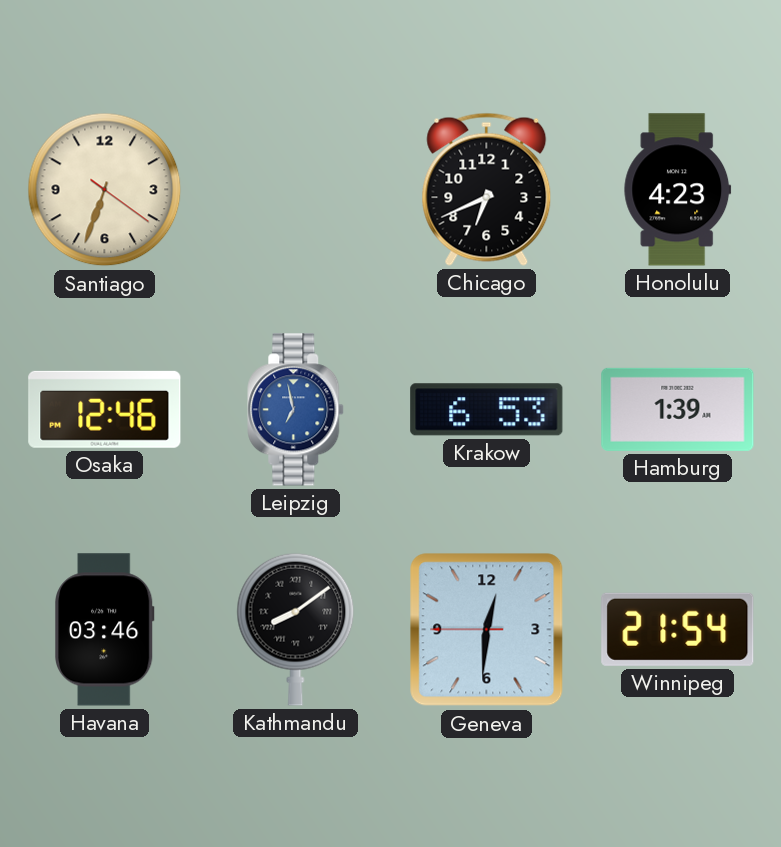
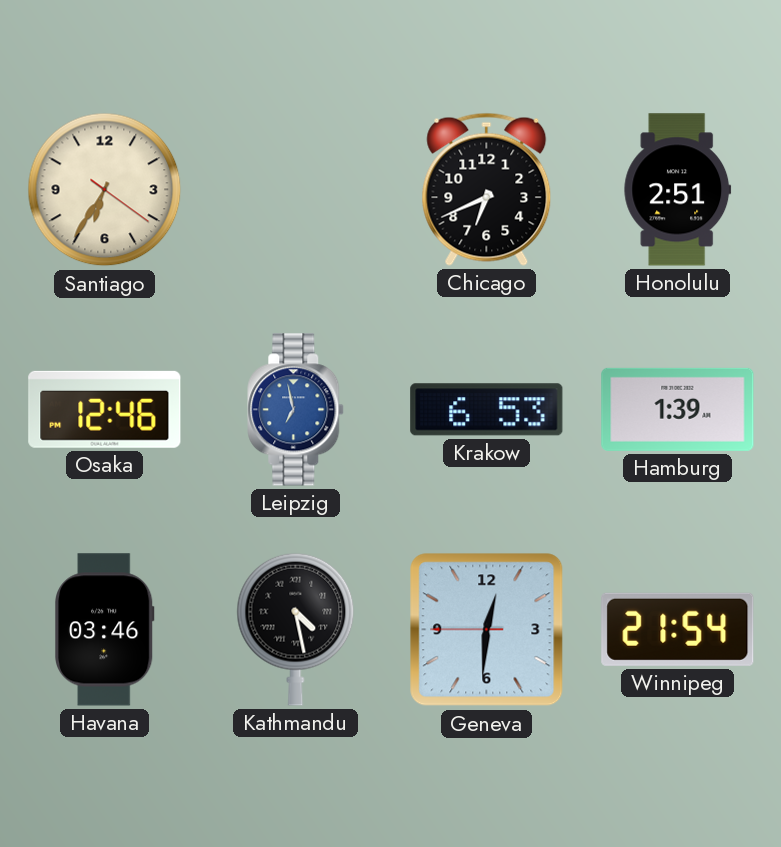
Santiago: 6:33 -> 6:35
Honolulu: 4:23 -> 2:51
Kathmandu: 8:09 -> 4:28
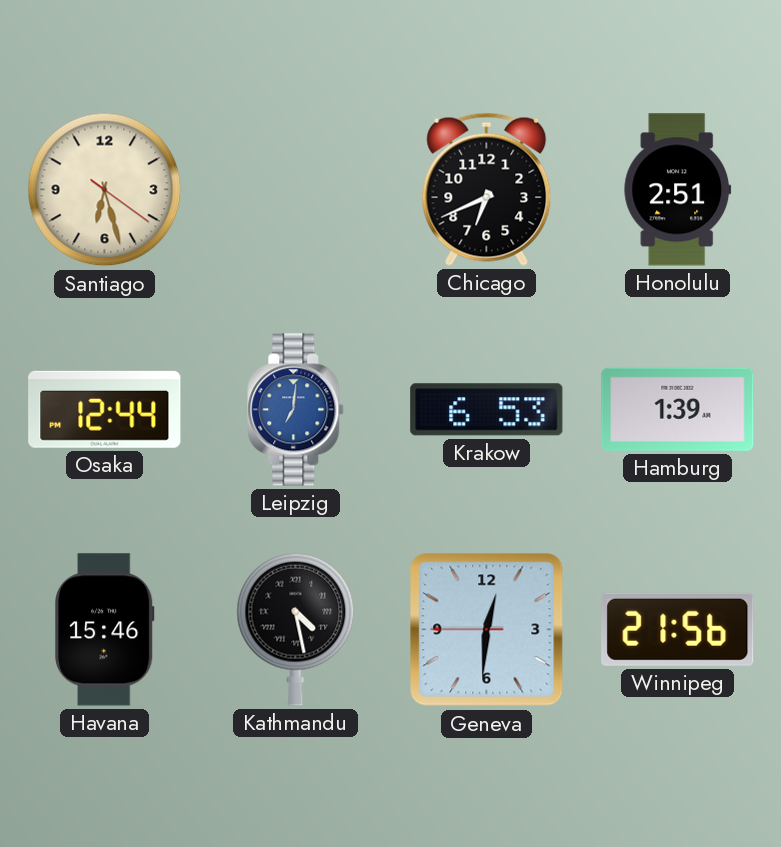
Santiago: 6:35 -> 6:27
Osaka: 12:46 -> 12:44
Leipzig: 6:58 -> 7:01
Havana: 03:46 -> 15:46
Winnipeg: 21:54 -> 21:56
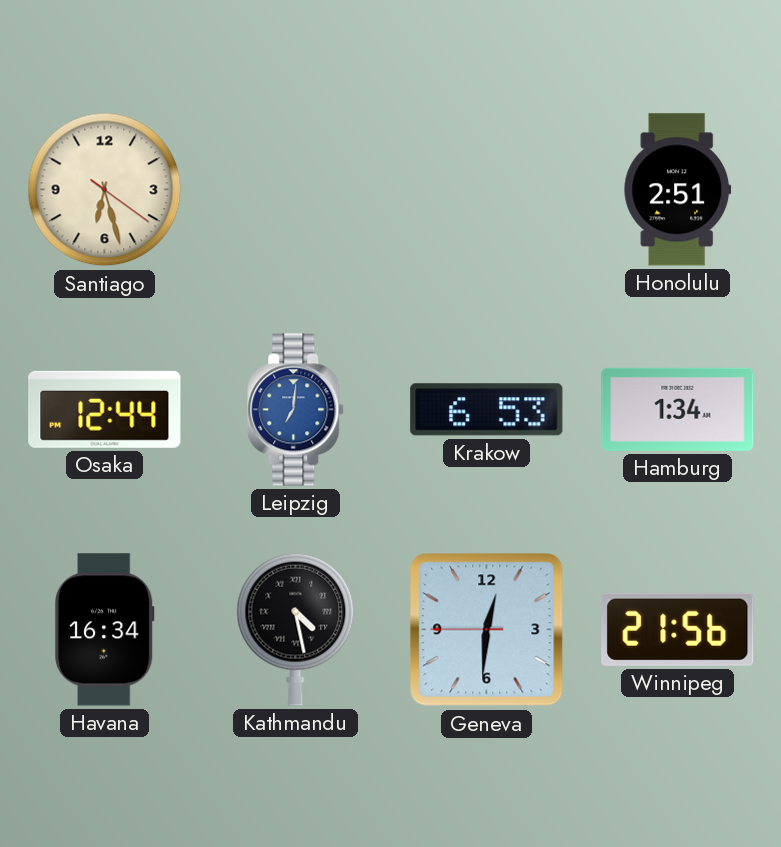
Chicago: 6:41 -> none
Hamburg: 1:39 -> 1:34
Havana: 15:46 -> 16:34
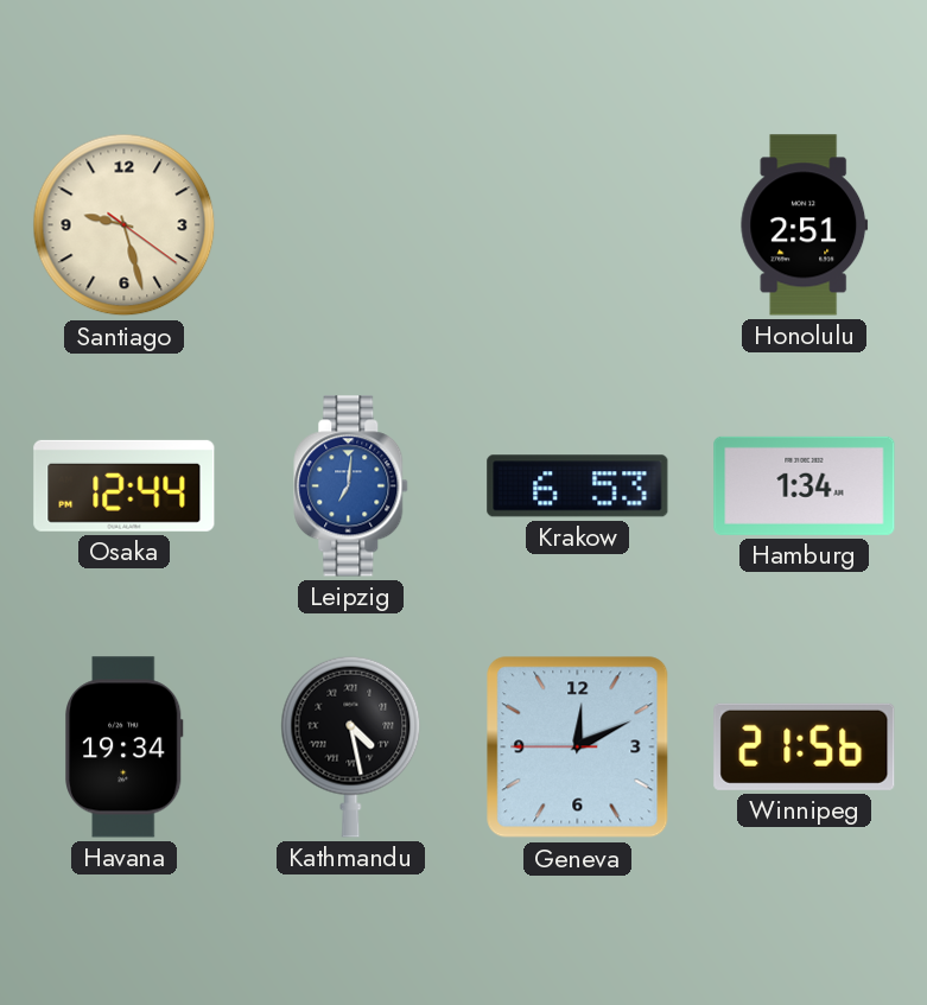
Santiago: 6:27 -> 9:27
Havana: 16:34 -> 19:34
Geneva: 12:30 -> 12:10
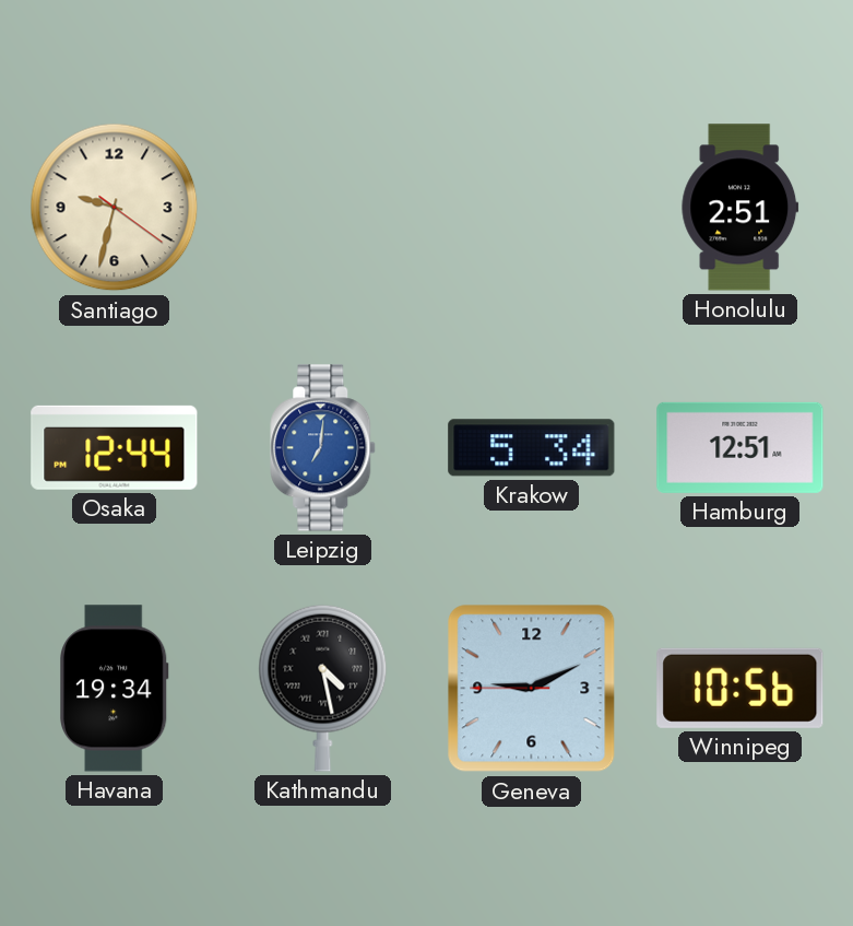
Santiago: 9:27 -> 9:32
Krakow: 6:53 -> 5:34
Hamburg: 1:34 -> 12:51
Geneva: 12:10 -> 9:10
Winnipeg: 21:56 -> 10:56
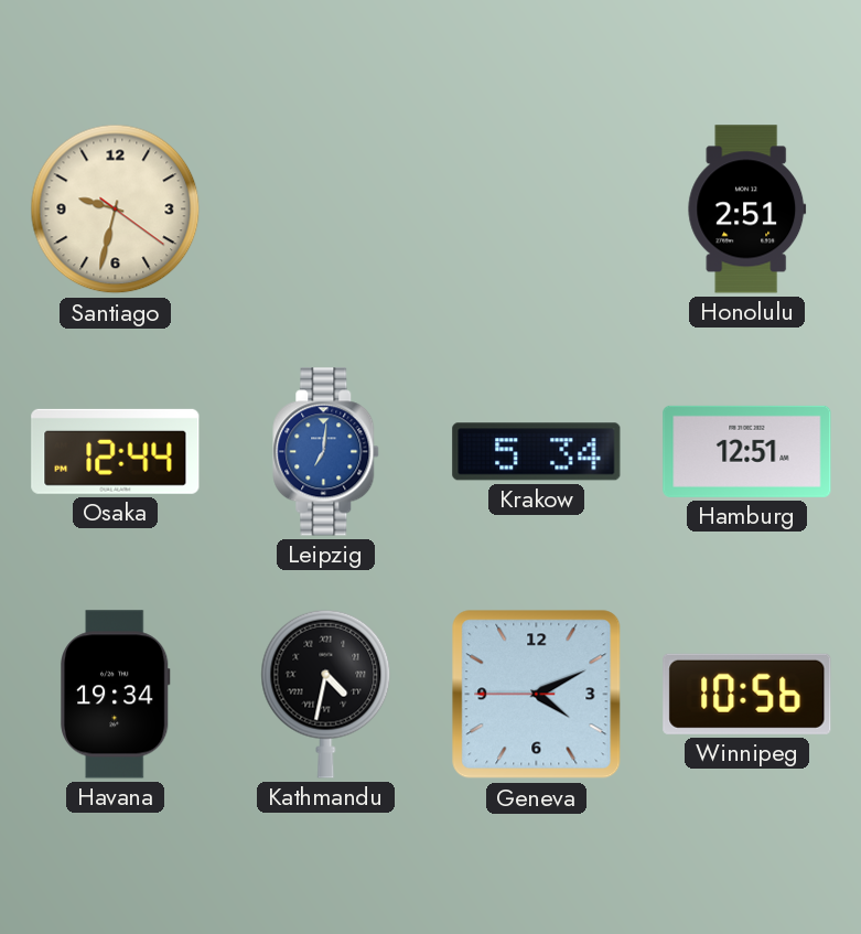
Kathmandu: 4:28 -> 4:32
Geneva: 9:10 -> 4:10
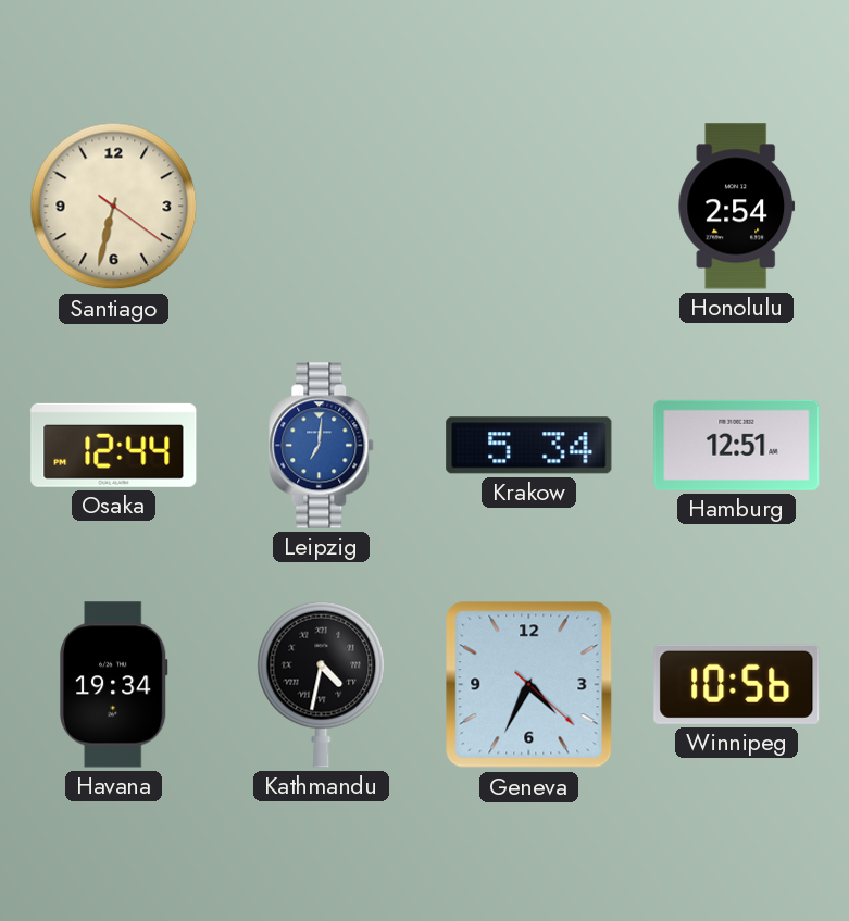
Santiago: 9:32 -> 6:32
Honolulu: 2:51 -> 2:54
Geneva: 4:10 -> 4:34
